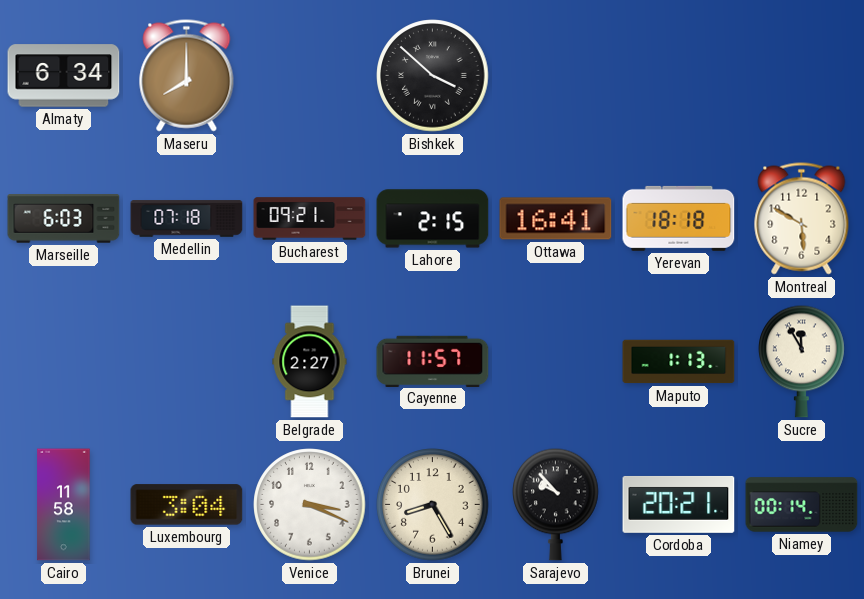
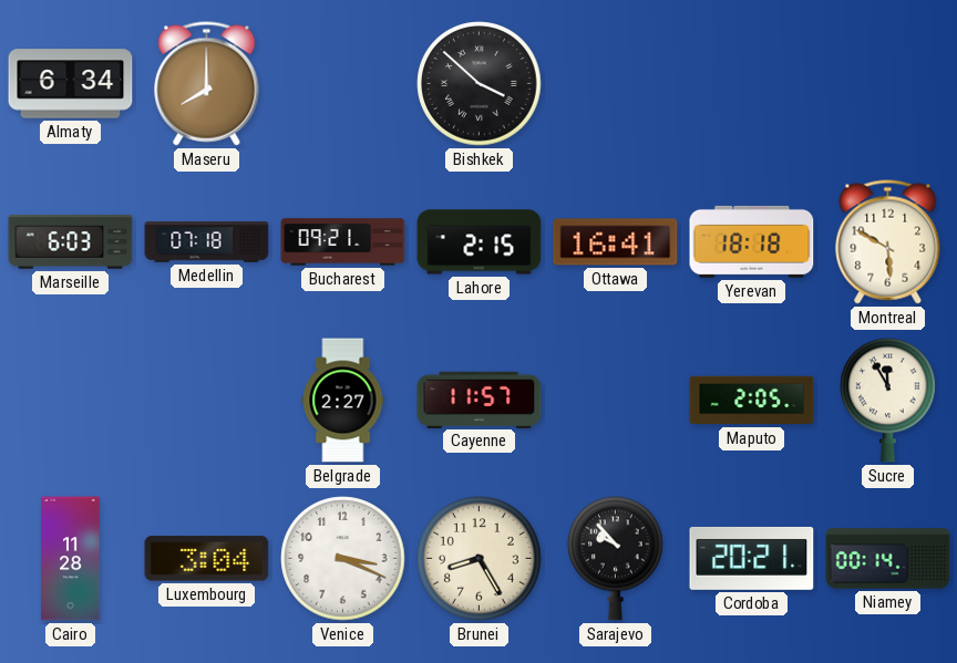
Maputo: 1:13 -> 2:05
Cairo: 11:58 -> 11:28
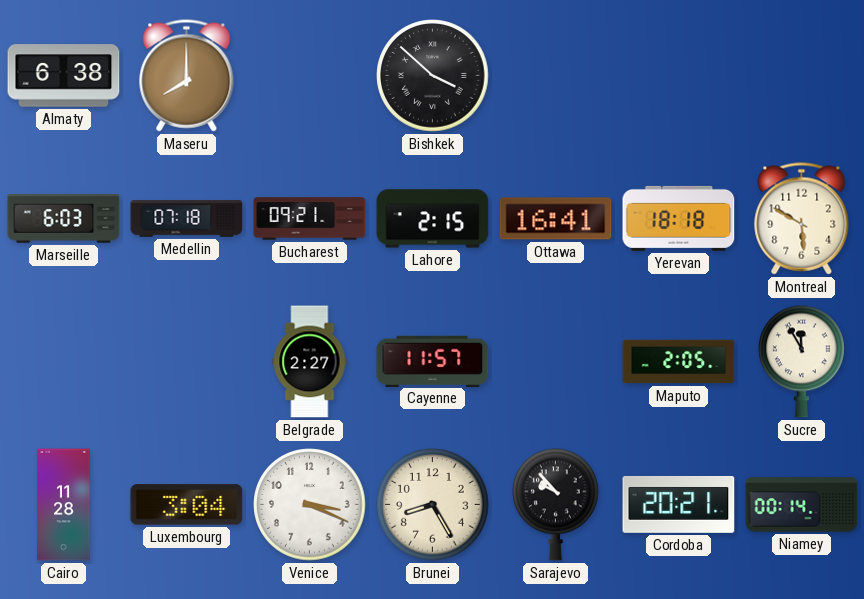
Almaty: 6:34 -> 6:38
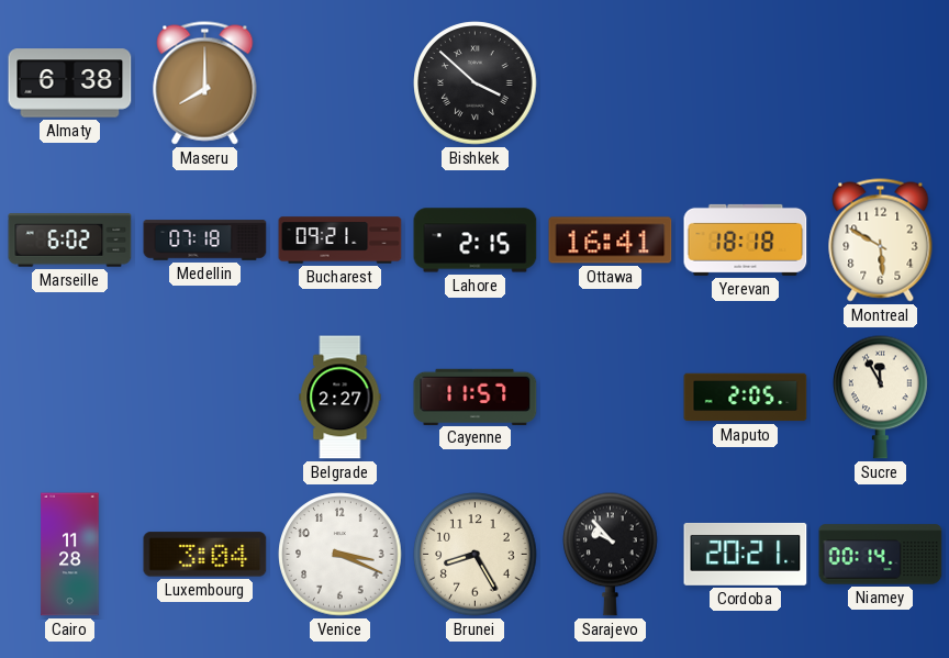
Marseille: 6:03 -> 6:02
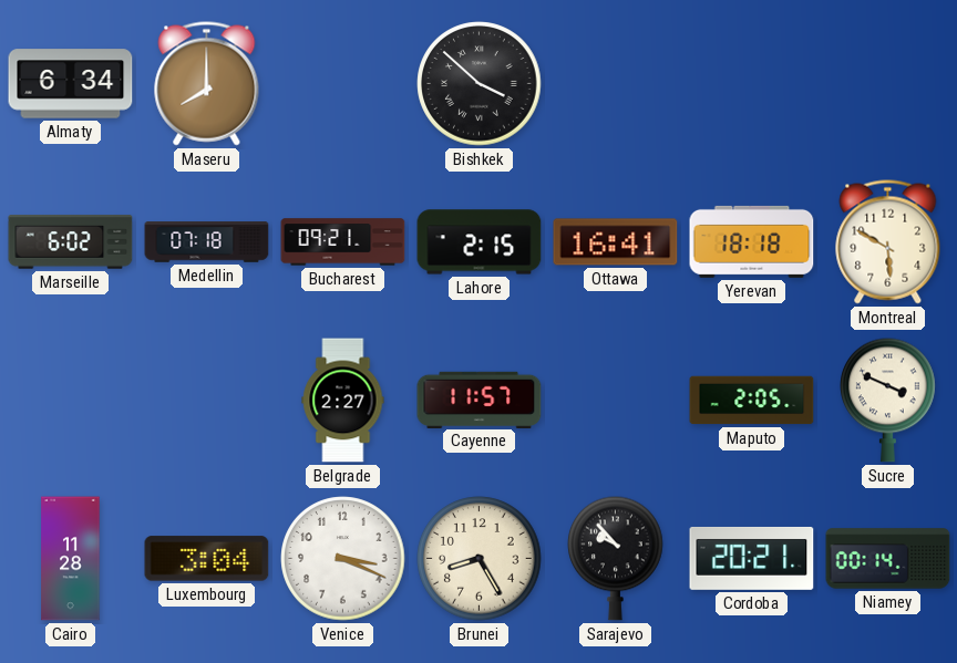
Almaty: 6:38 -> 6:34
Sucre: 11:55 -> 3:49
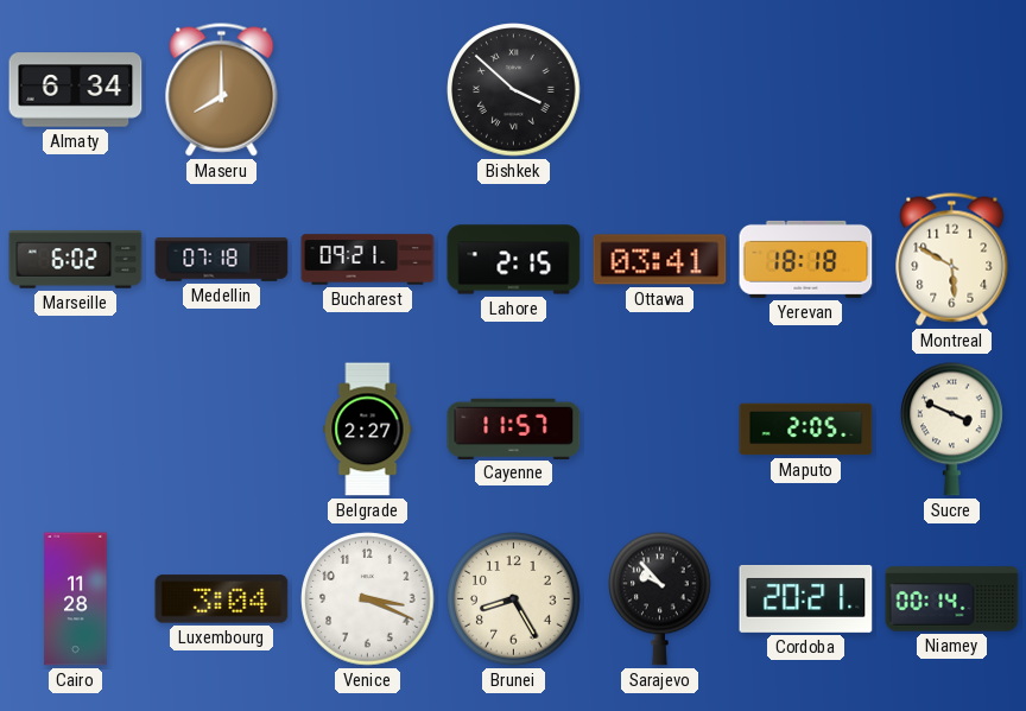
Ottawa: 16:41 -> 03:41
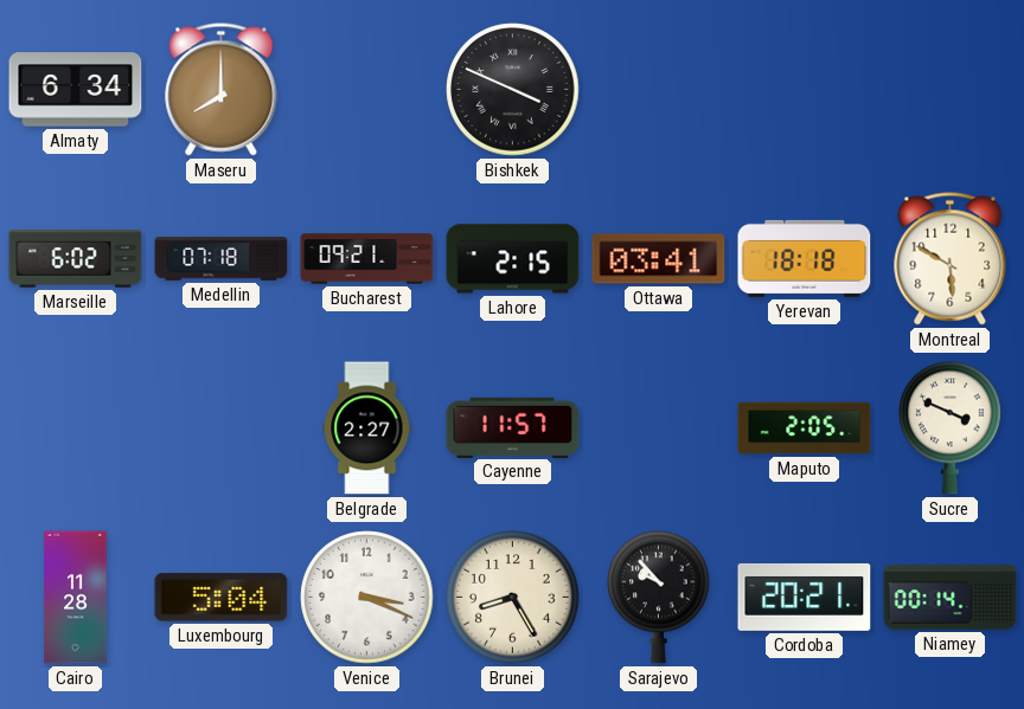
Bishkek: 3:52 -> 3:49
Luxembourg: 3:04 -> 5:04
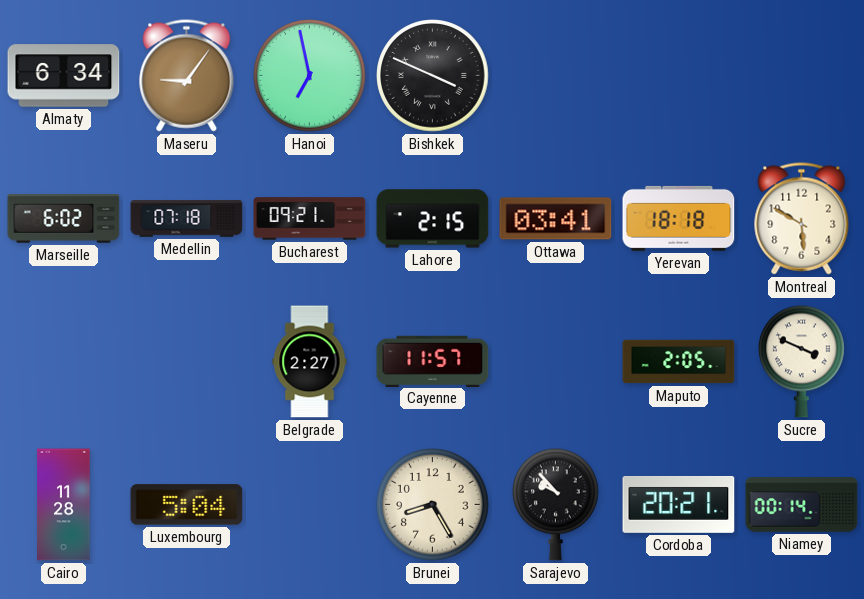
Maseru: 8:00 -> 9:06
Hanoi: none -> 6:58
Venice: 3:19 -> none
